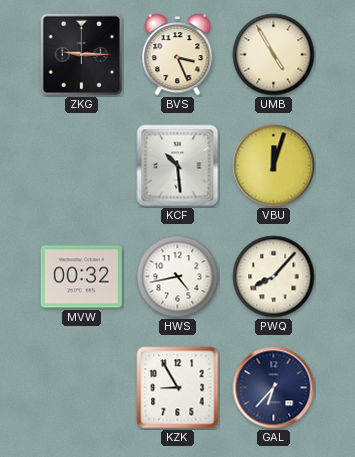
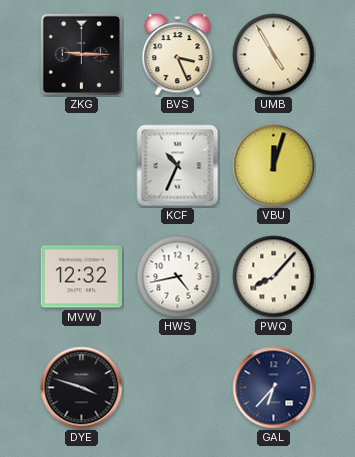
KCF: 10:29 -> 10:34
MVW: 00:32 -> 12:32
DYE: none -> 3:48
KZK: 8:55 -> none
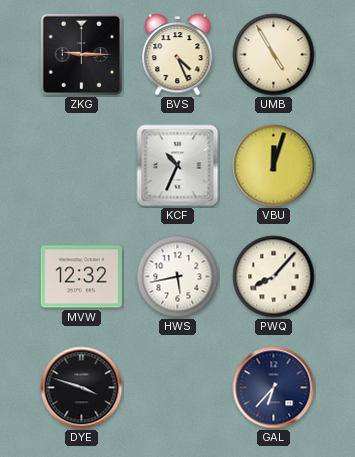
BVS: 3:26 -> 4:26
HWS: 4:43 -> 5:43
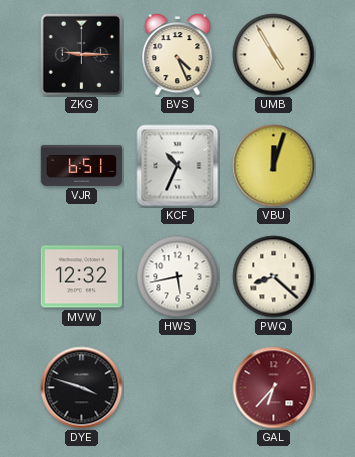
VJR: none -> 6:51
PWQ: 8:07 -> 8:22
GAL dial: navy -> burgundy
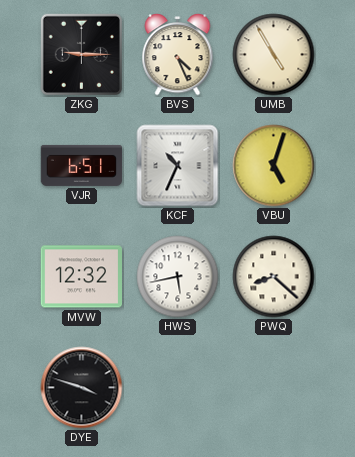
VBU: 12:03 -> 5:03
GAL: 6:37 -> none
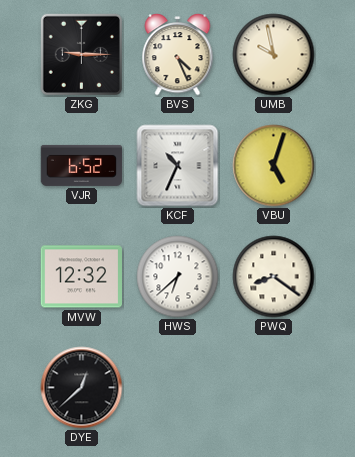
UMB: 4:55 -> 9:58
VJR: 6:51 -> 6:52
HWS: 5:43 -> 6:38
PWQ: 8:22 -> 8:21
DYE: 3:48 -> 12:38
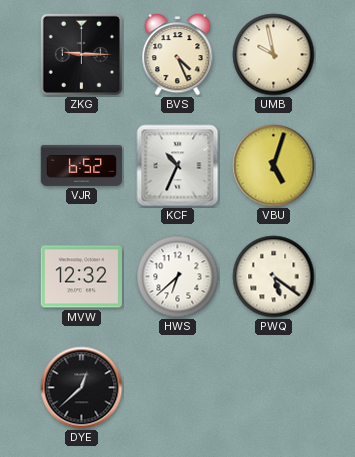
PWQ: 8:21 -> 5:21
